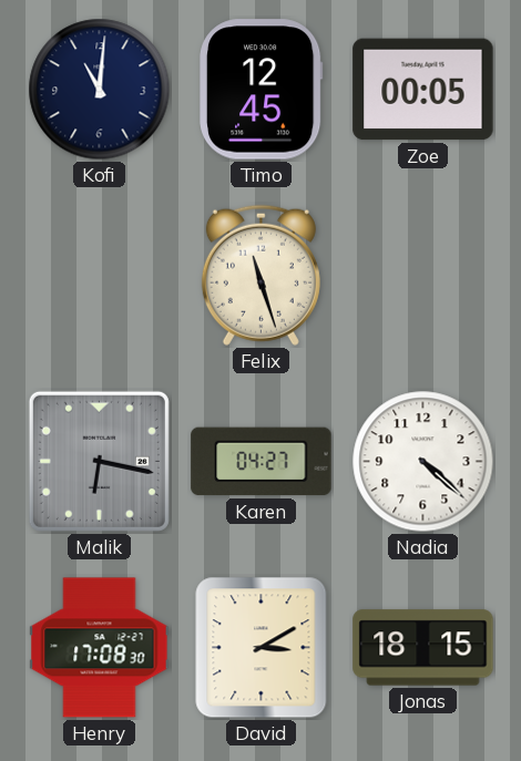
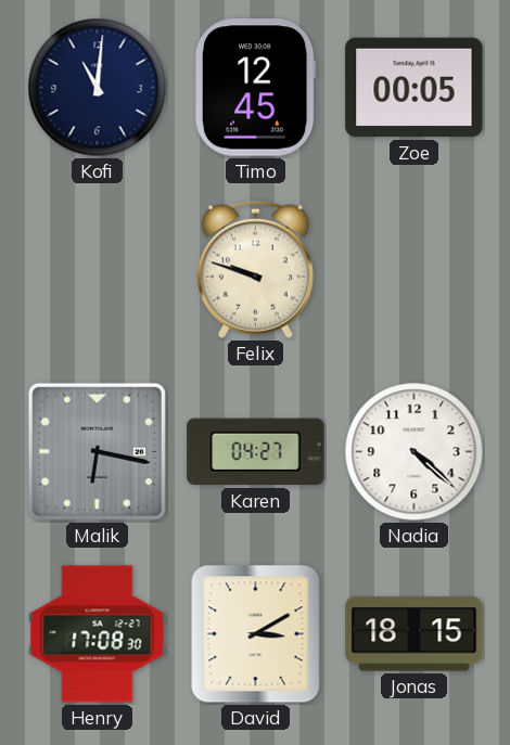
Felix: 11:27 -> 9:48
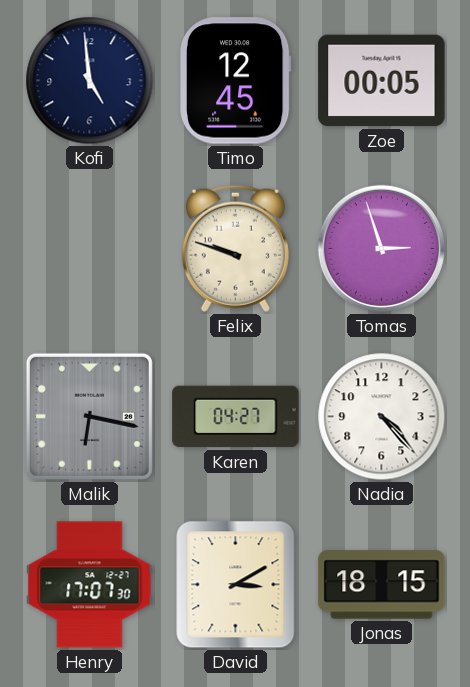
Kofi: 11:01 -> 4:59
Tomas: none -> 2:57
Nadia: 4:22 -> 4:23
Henry: 17:08 -> 17:07
